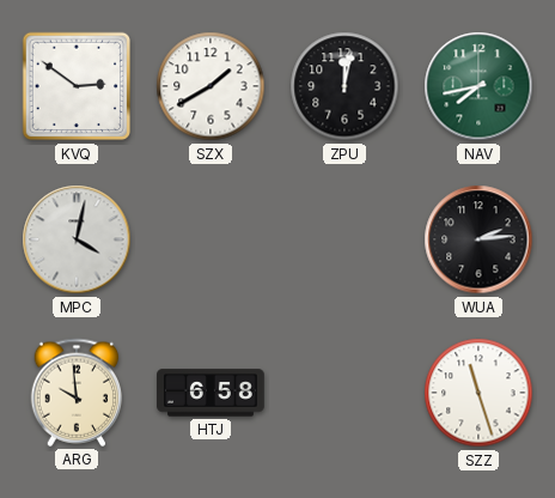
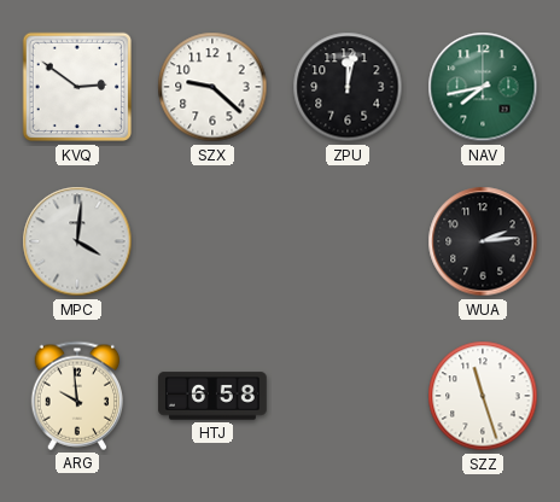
SZX: 1:40 -> 9:22
MPC: 4:02 -> 4:01
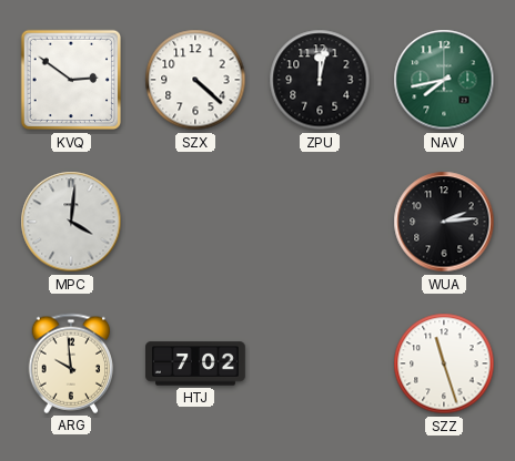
SZX: 9:22 -> 4:22
HTJ: 6:58 -> 7:02
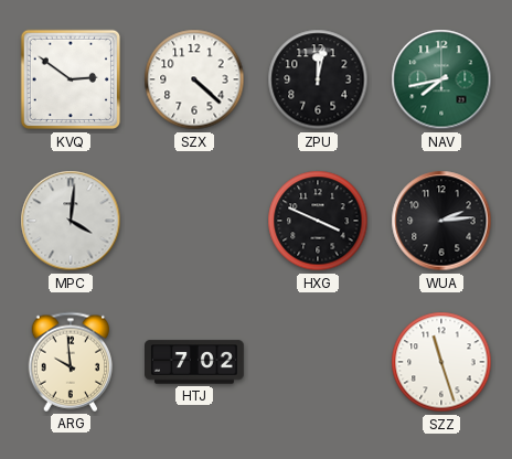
HXG: none -> 3:49
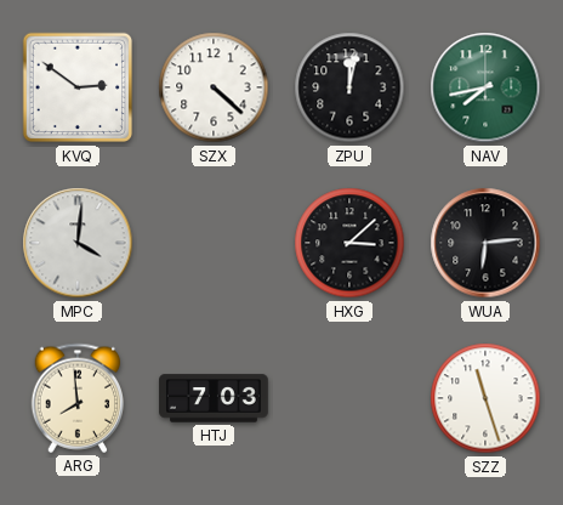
HXG: 3:49 -> 3:08
WUA: 2:14 -> 6:14
ARG: 9:59 -> 7:59
HTJ: 7:02 -> 7:03
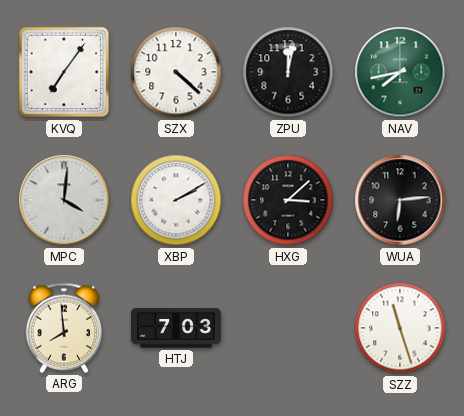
KVQ: 2:51 -> 7:06
XBP: none -> 2:10
